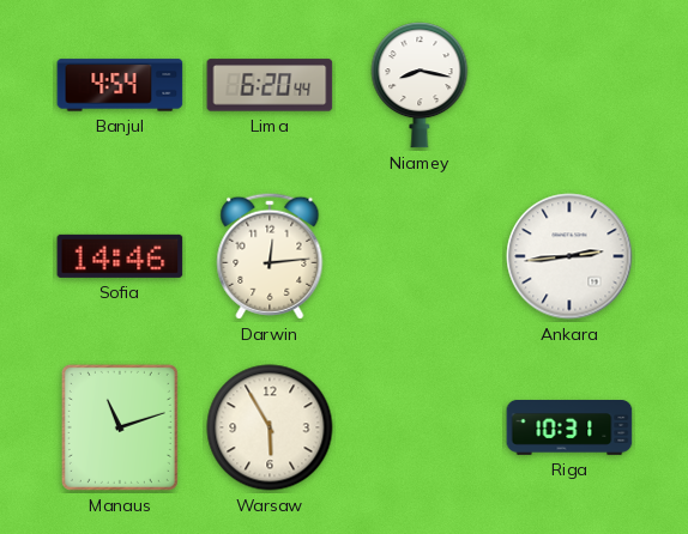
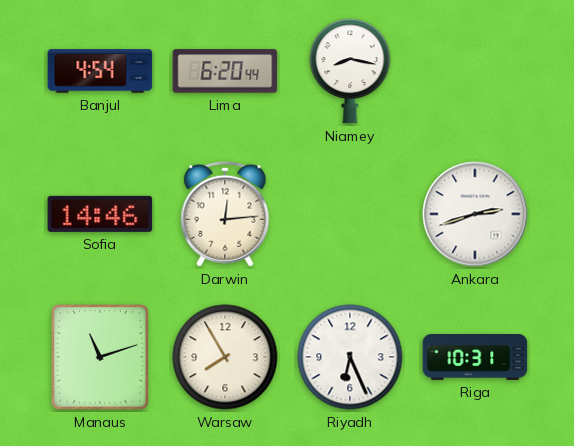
Ankara: 2:44 -> 2:42
Warsaw: 5:55 -> 7:55
Riyadh: none -> 6:26
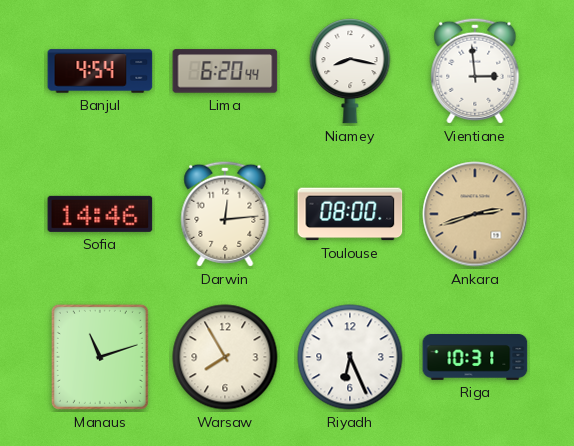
Vientiane: none -> 2:59
Toulouse: none -> 08:00
Ankara dial: white -> champagne
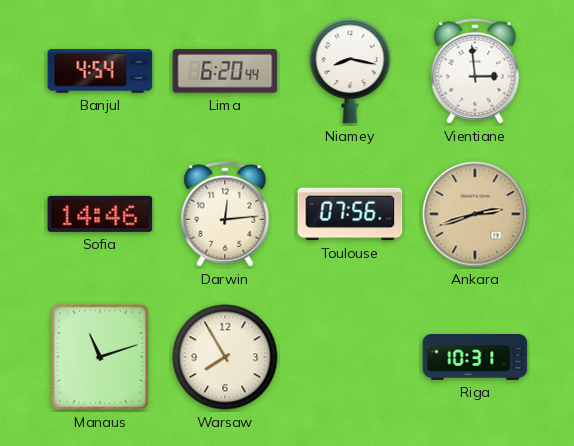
Toulouse: 08:00 -> 07:56
Riyadh: 6:26 -> none
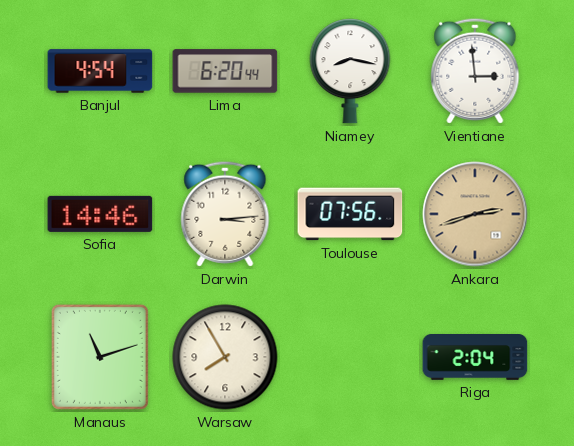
Darwin: 12:14 -> 3:14
Riga: 10:31 -> 2:04
